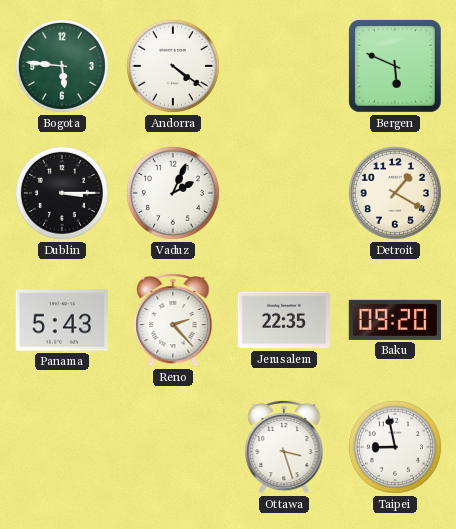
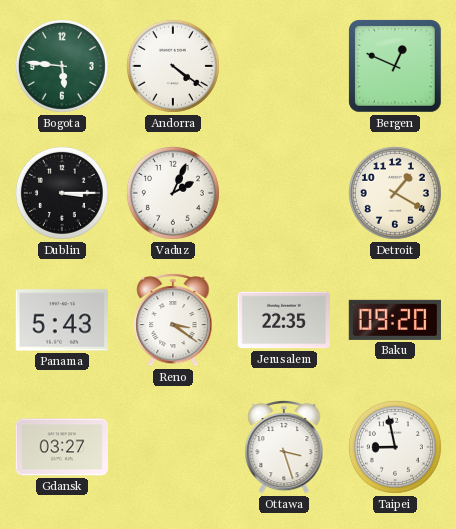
Bergen: 5:49 -> 12:49
Reno: 2:23 -> 3:21
Gdansk: none -> 03:27
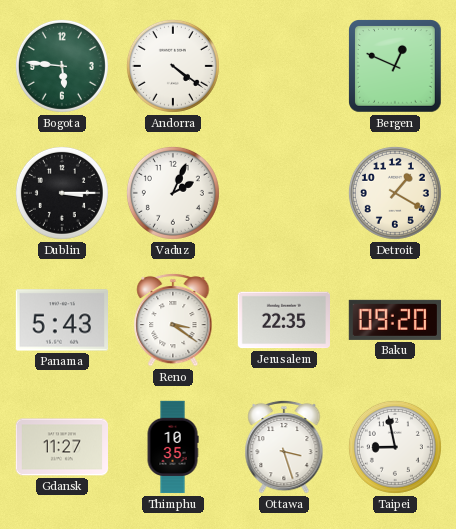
Gdansk: 03:27 -> 11:27
Thimphu: none -> 10:35
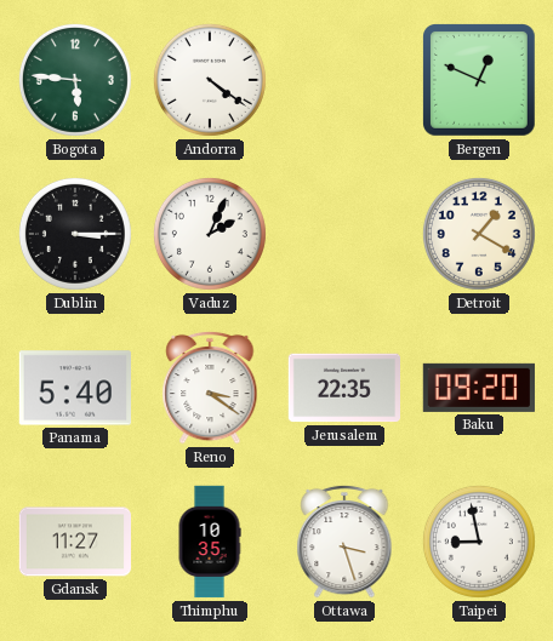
Panama: 5:43 -> 5:40
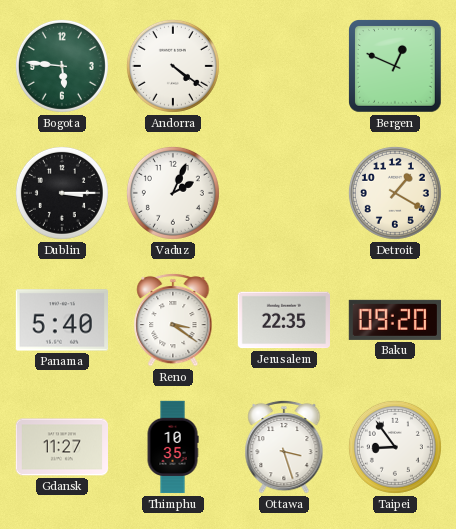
Taipei: 8:58 -> 8:54
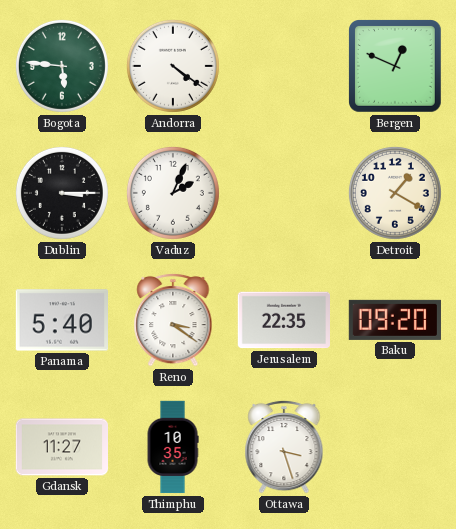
Taipei: 8:54 -> none
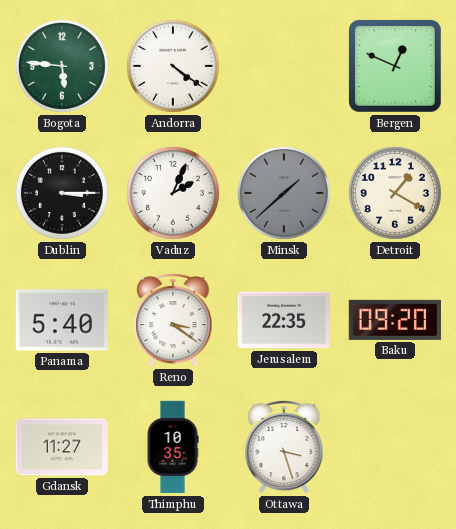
Minsk: none -> 1:38
